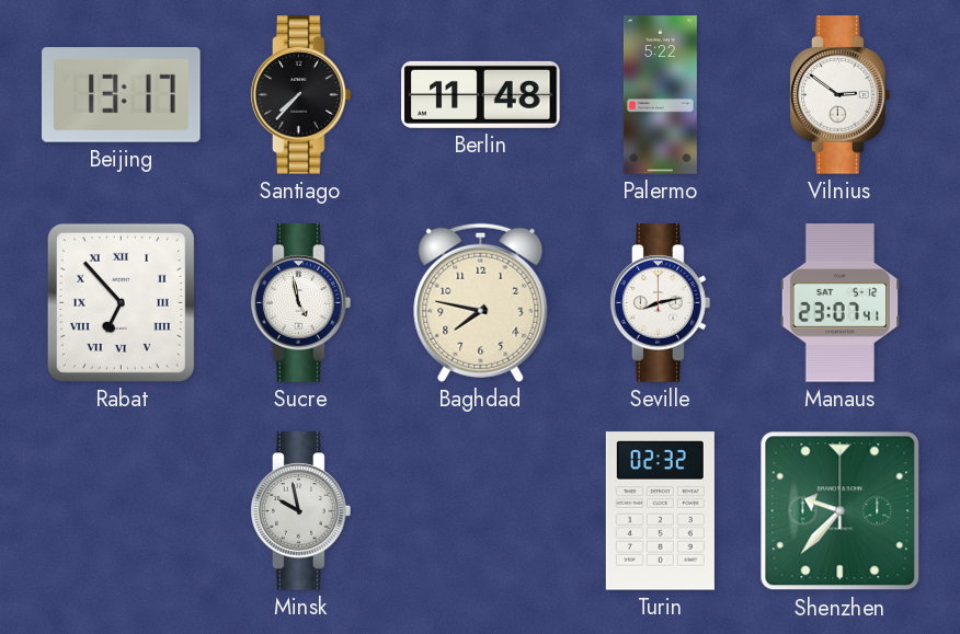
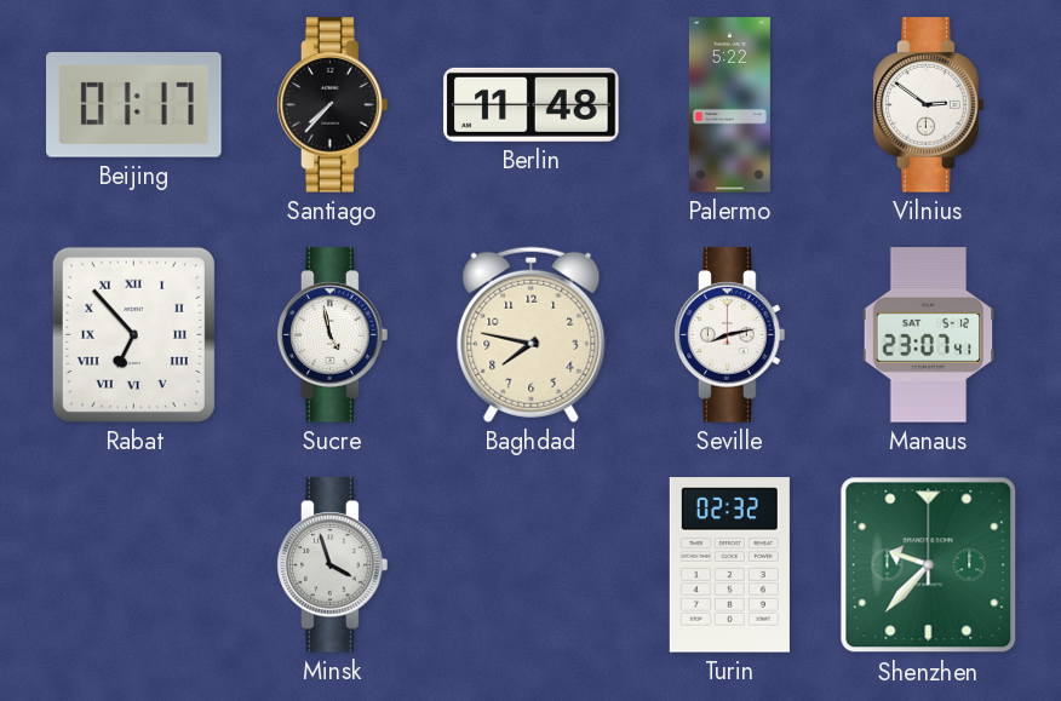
Beijing: 13:17 -> 01:17
Minsk: 9:58 -> 3:57
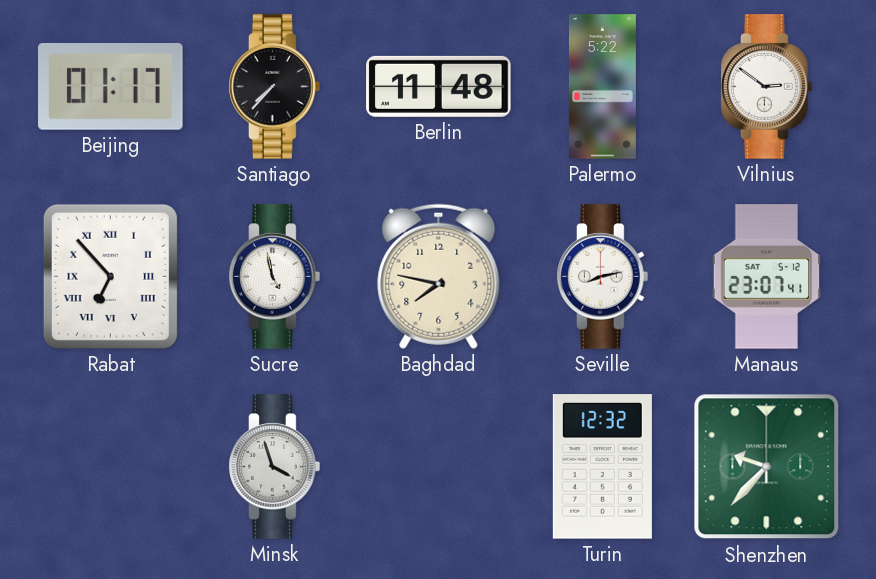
Turin: 02:32 -> 12:32
